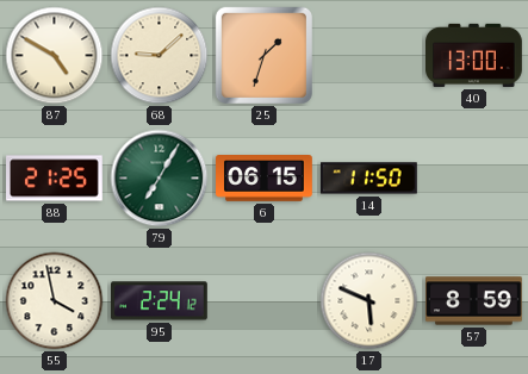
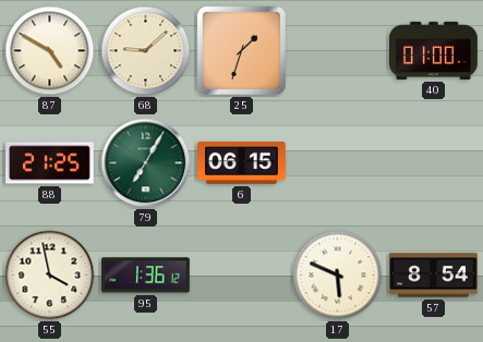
40: 13:00 -> 01:00
14: 11:50 -> none
95: 2:24 -> 1:36
57: 8:59 -> 8:54
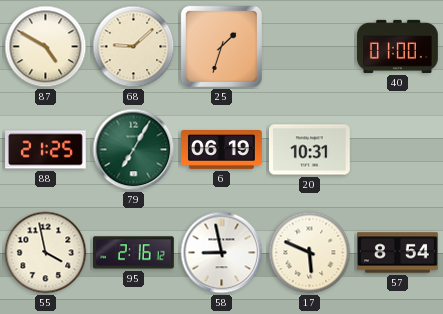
6: 06:15 -> 06:19
20: none -> 10:31
95: 1:36 -> 2:16
58: none -> 8:58
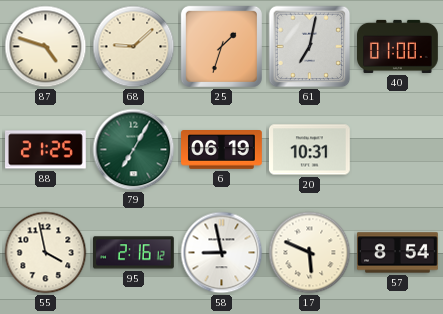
87: 4:50 -> 4:48
61: none -> 7:02
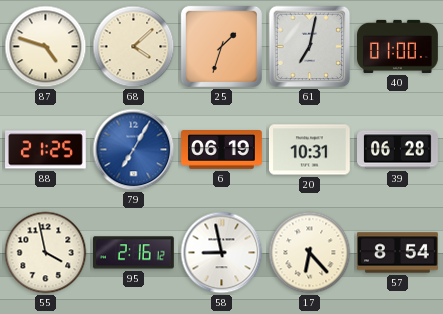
68: 9:08 -> 4:08
79 dial: green -> blue
39: none -> 06:28
17: 5:49 -> 6:23
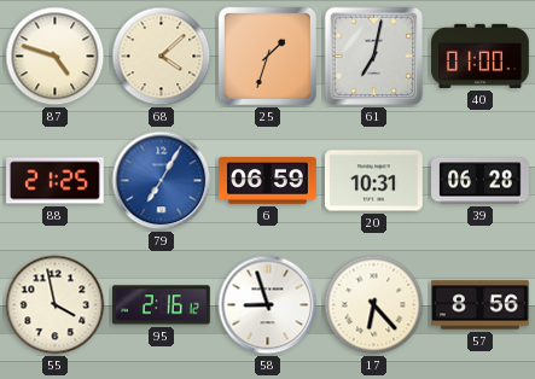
6: 06:19 -> 06:59
58: 8:58 -> 8:57
57: 8:54 -> 8:56
